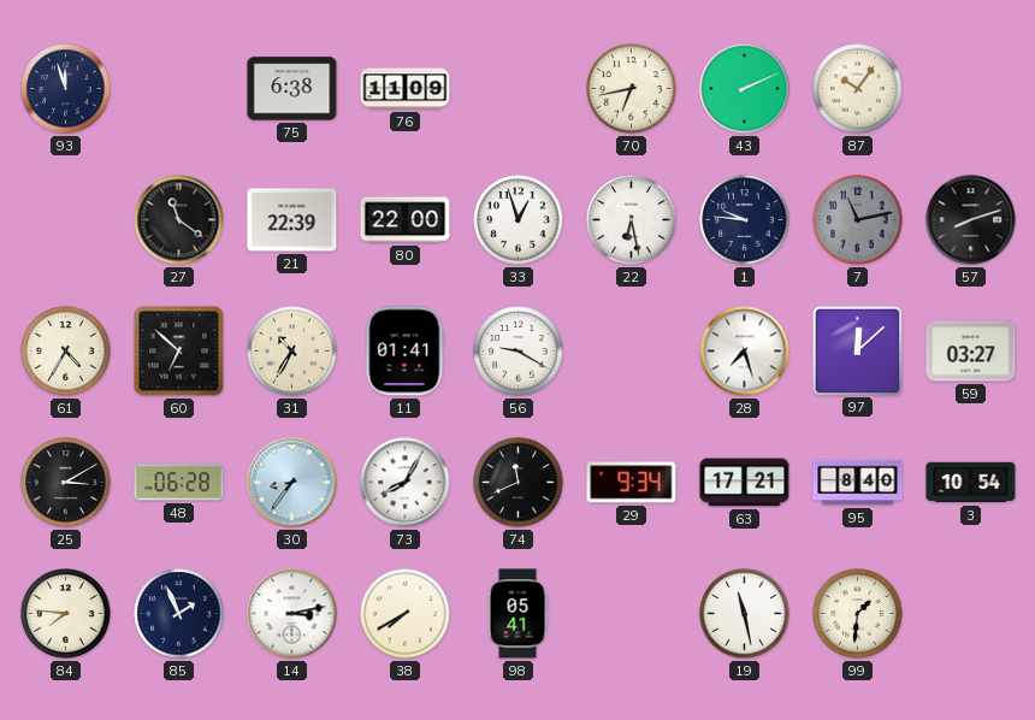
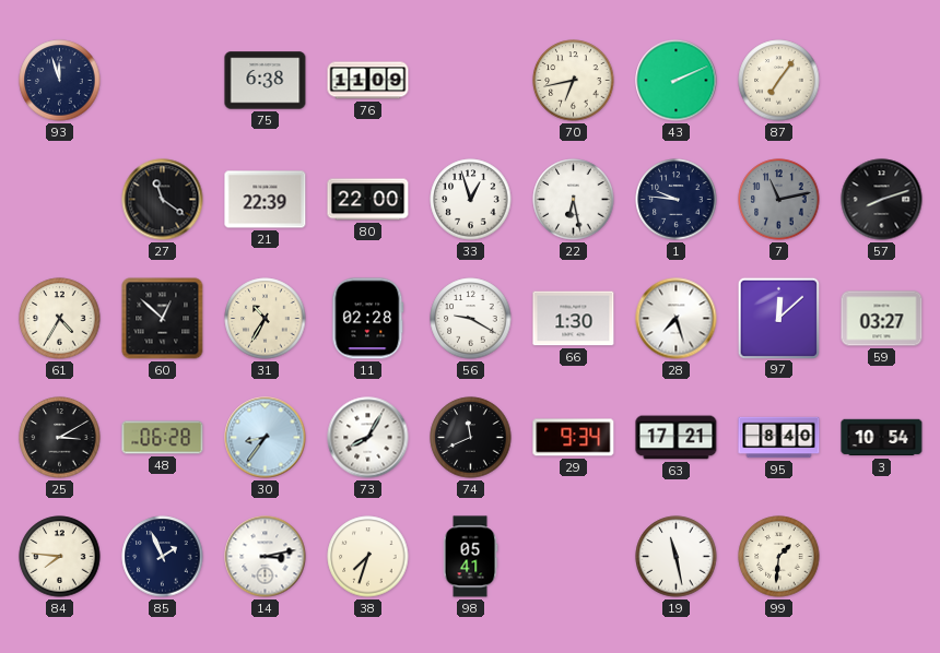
87: 10:06 -> 7:06
60: 6:52 -> 12:52
11: 01:41 -> 02:28
66: none -> 1:30
38: 7:40 -> 7:33
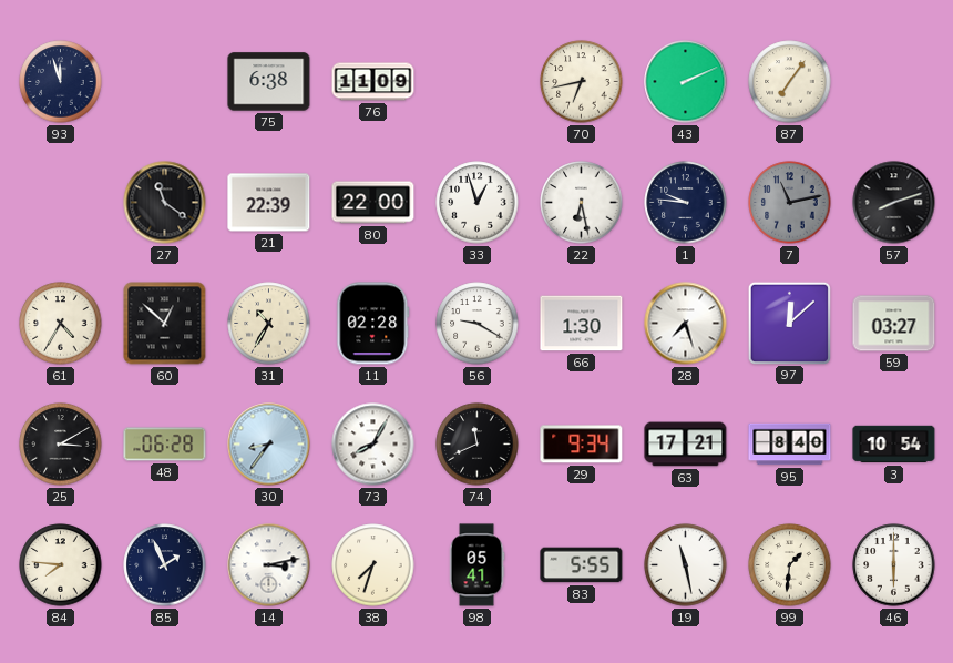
83: none -> 5:55
46: none -> 6:00
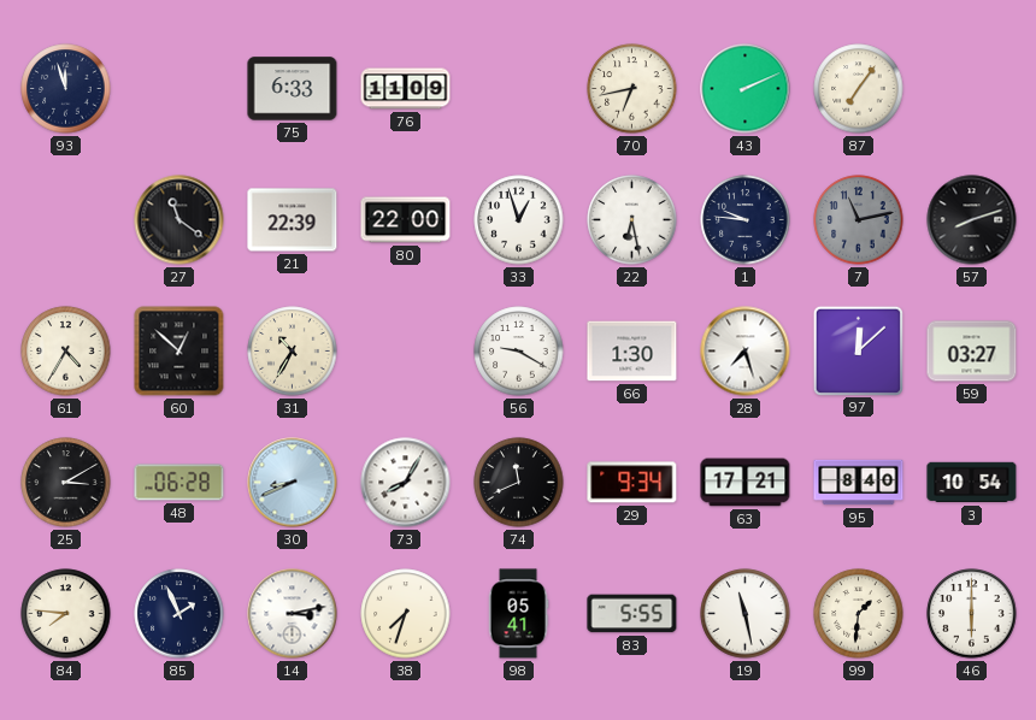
75: 6:38 -> 6:33
11: 02:28 -> none
30: 8:36 -> 8:41
